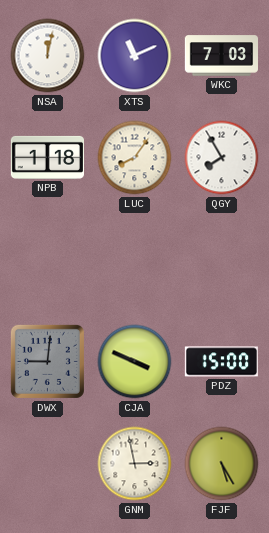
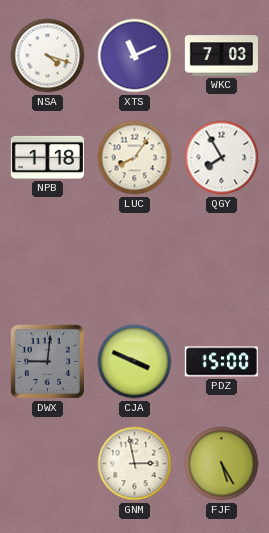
NSA: 12:02 -> 4:18
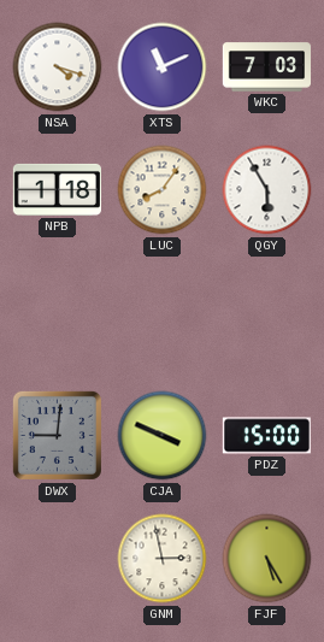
QGY: 7:55 -> 5:55
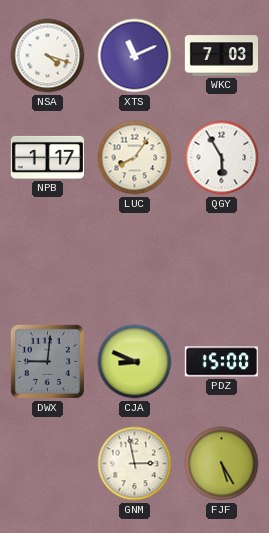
NPB: 1:18 -> 1:17
CJA: 3:49 -> 8:49
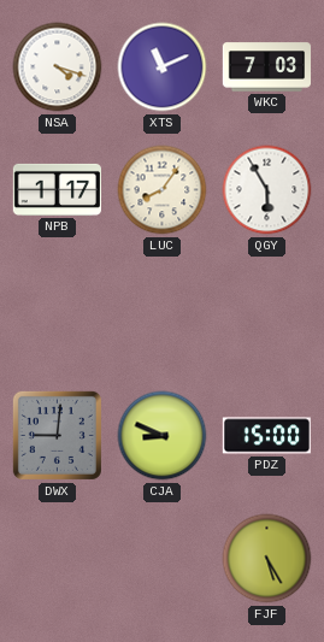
GNM: 2:58 -> none
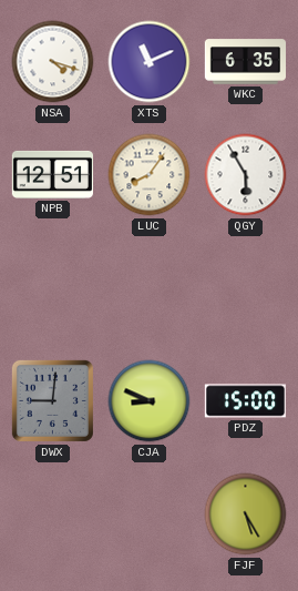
WKC: 7:03 -> 6:35
NPB: 1:17 -> 12:51
